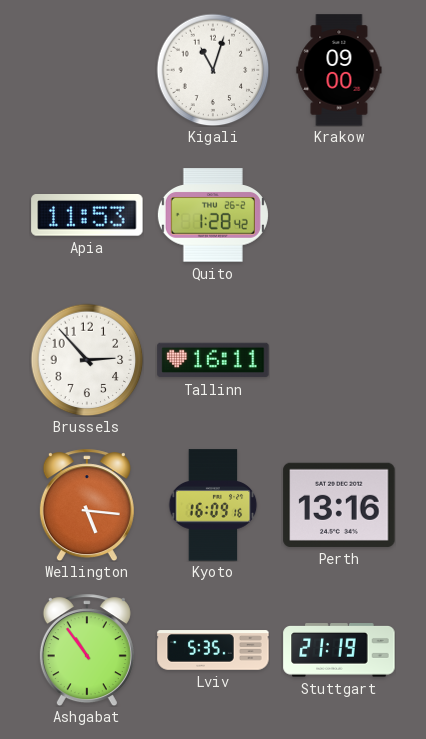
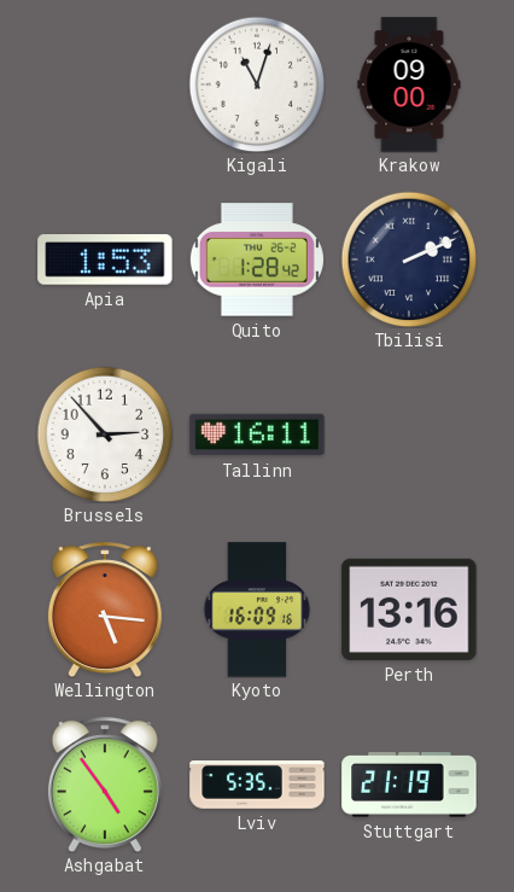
Apia: 11:53 -> 1:53
Tbilisi: none -> 2:11
Ashgabat: 10:54 -> 4:54
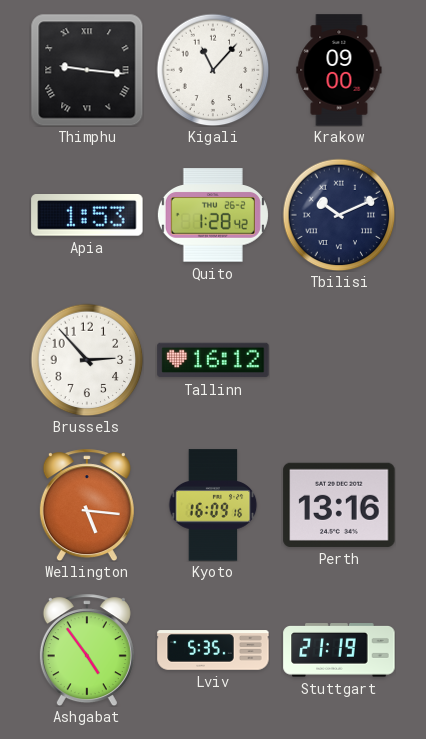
Thimphu: none -> 9:16
Kigali: 11:03 -> 11:07
Tbilisi: 2:11 -> 10:11
Tallinn: 16:11 -> 16:12
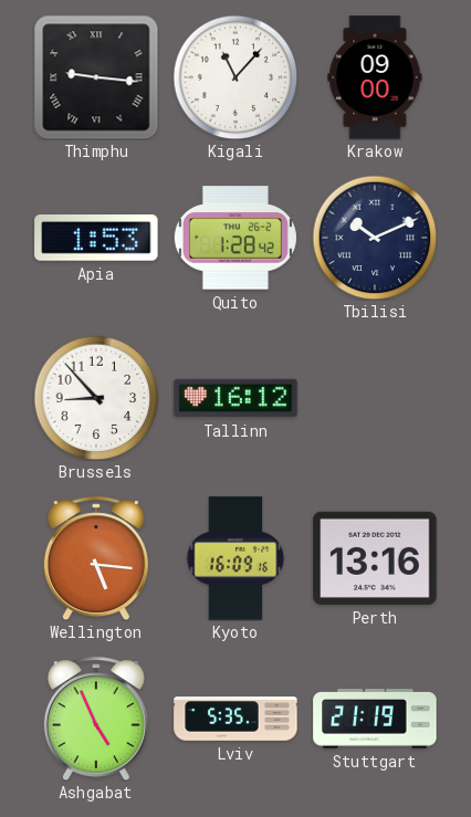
Brussels: 2:53 -> 8:53
Ashgabat: 4:54 -> 4:56
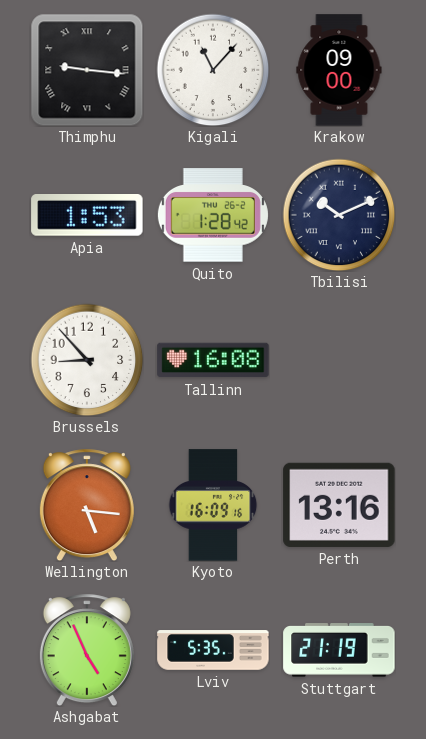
Tallinn: 16:12 -> 16:08
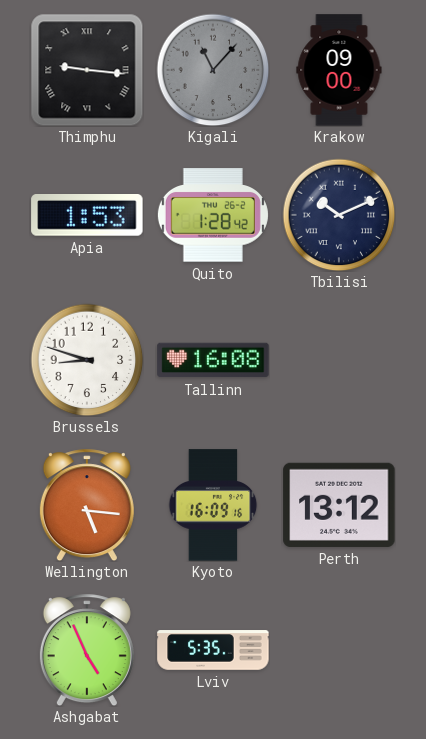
Kigali dial: white -> grey
Brussels: 8:53 -> 8:48
Perth: 13:16 -> 13:12
Stuttgart: 21:19 -> none
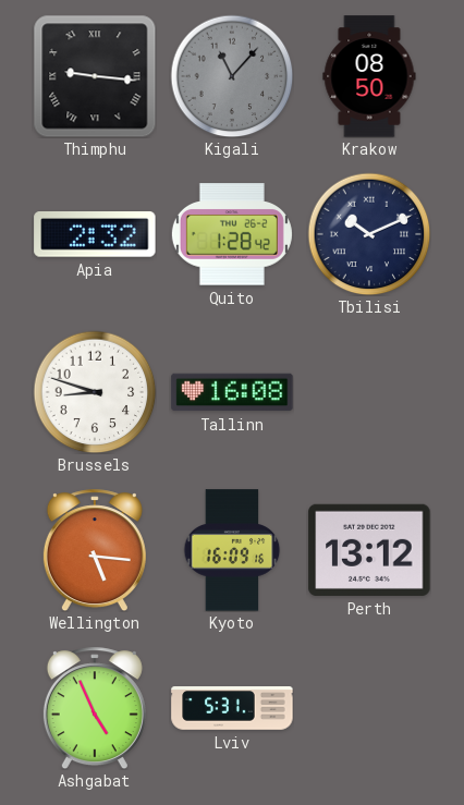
Krakow: 09:00 -> 08:50
Apia: 1:53 -> 2:32
Lviv: 5:35 -> 5:31
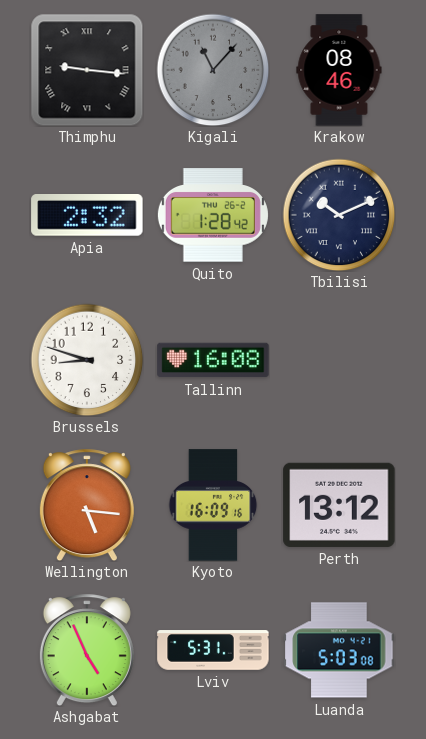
Krakow: 08:50 -> 08:46
Luanda: none -> 5:03
